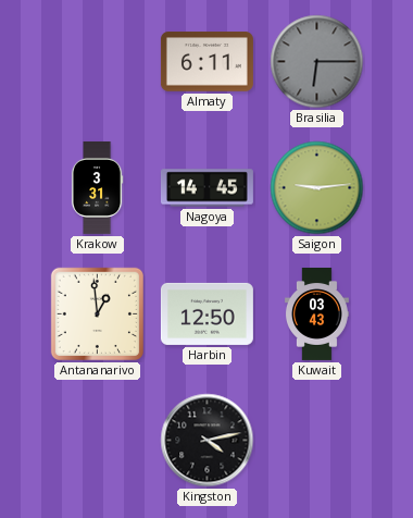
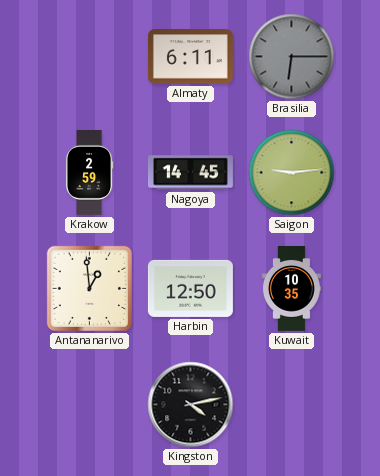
Krakow: 3:31 -> 2:59
Kuwait: 03:43 -> 10:35
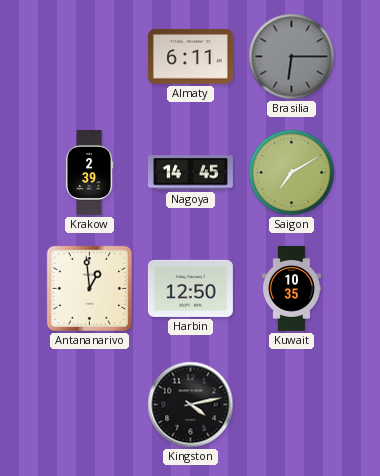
Krakow: 2:59 -> 2:39
Saigon: 9:14 -> 7:10
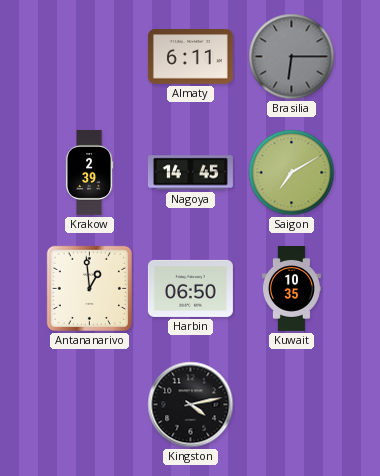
Harbin: 12:50 -> 06:50
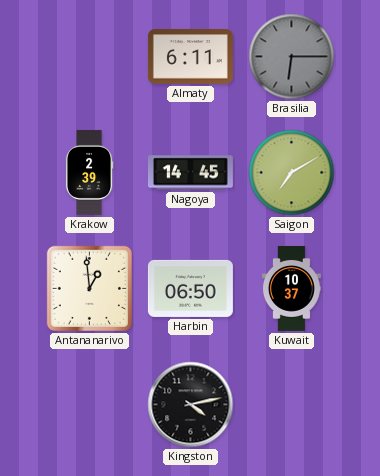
Kuwait: 10:35 -> 10:37
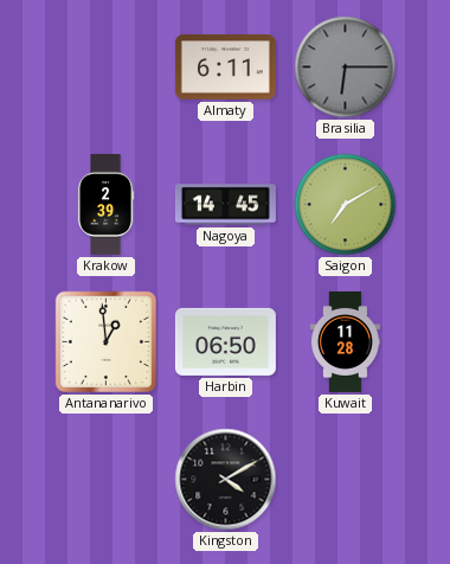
Kuwait: 10:37 -> 11:28
Kingston: 4:13 -> 4:10
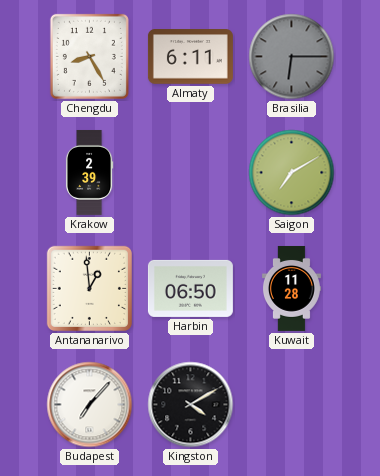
Chengdu: none -> 8:25
Nagoya: 14:45 -> none
Budapest: none -> 7:07
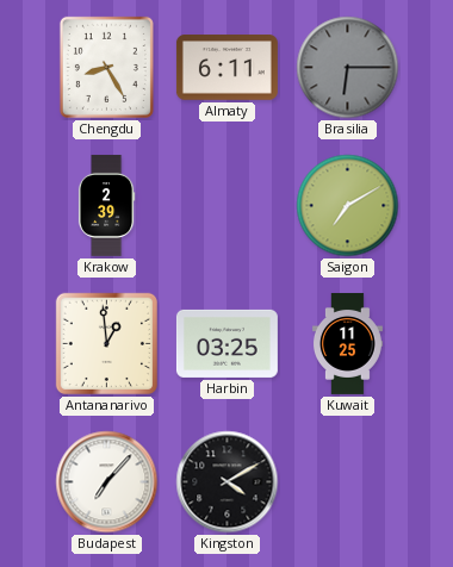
Harbin: 06:50 -> 03:25
Kuwait: 11:28 -> 11:25
